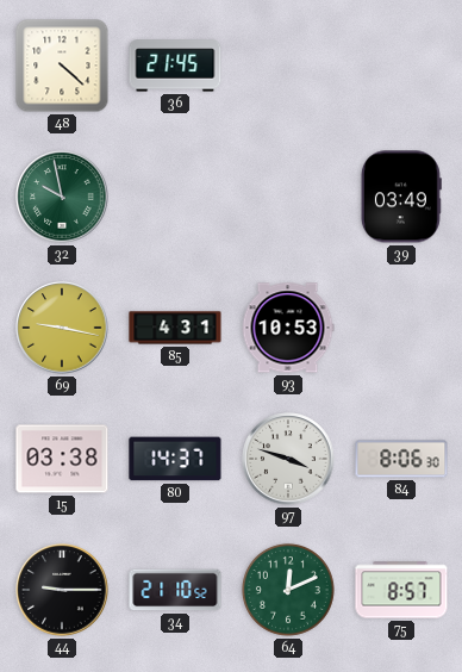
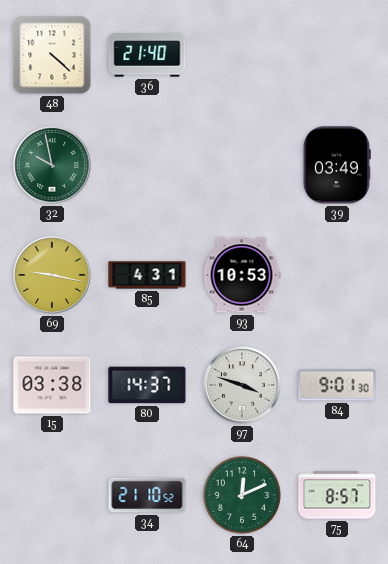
36: 21:45 -> 21:40
84: 8:06 -> 9:01
44: 9:15 -> none
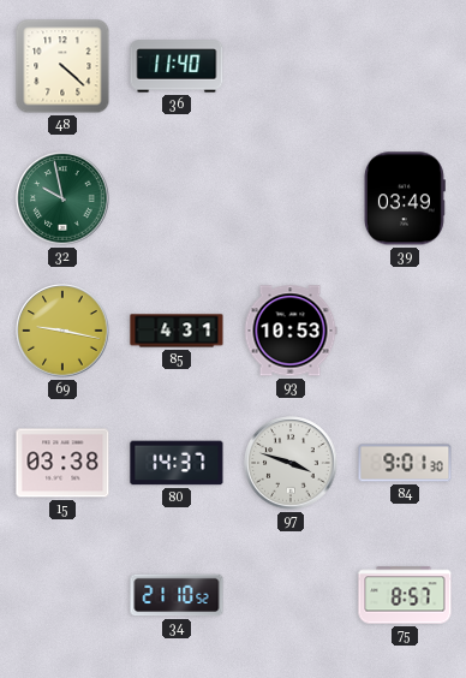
36: 21:40 -> 11:40
64: 12:11 -> none
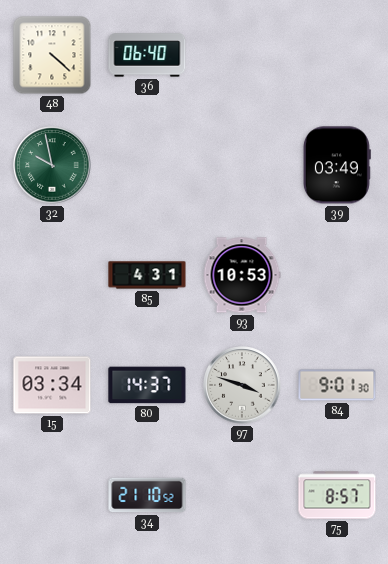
36: 11:40 -> 06:40
69: 9:17 -> none
15: 03:38 -> 03:34
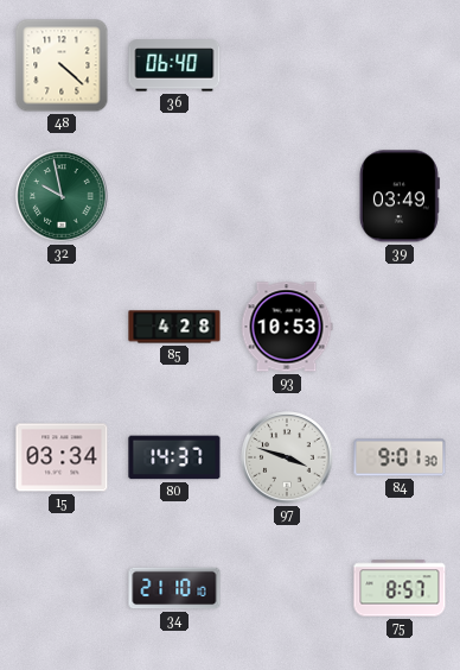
85: 4:31 -> 4:28
34: 21:10:52 -> 21:10:10
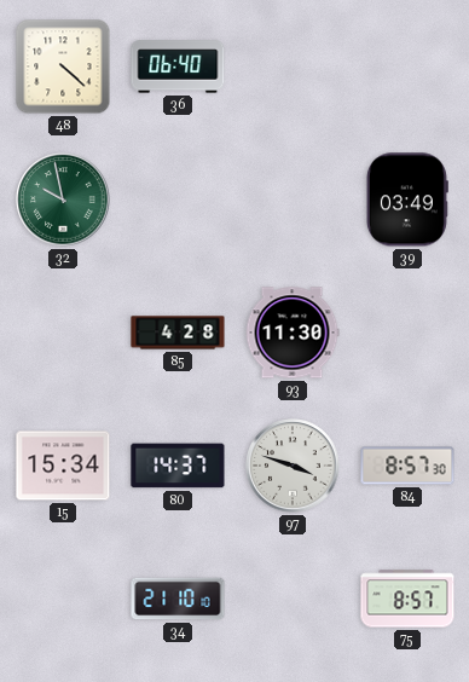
93: 10:53 -> 11:30
15: 03:34 -> 15:34
84: 9:01 -> 8:57
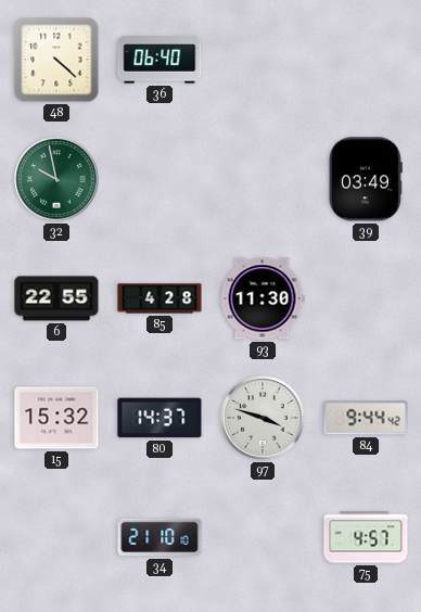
6: none -> 22:55
15: 15:34 -> 15:32
84: 8:57 -> 9:44
75: 8:57 -> 4:57
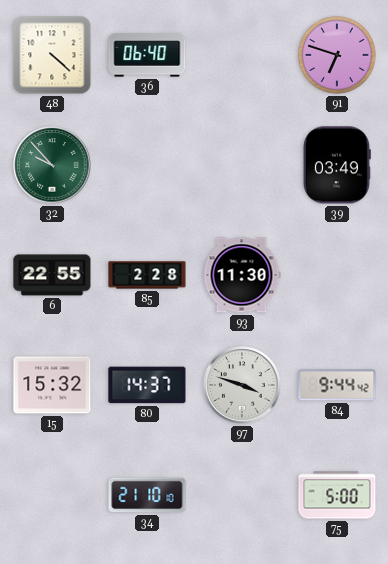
91: none -> 6:48
32: 9:58 -> 9:53
85: 4:28 -> 2:28
75: 4:57 -> 5:00
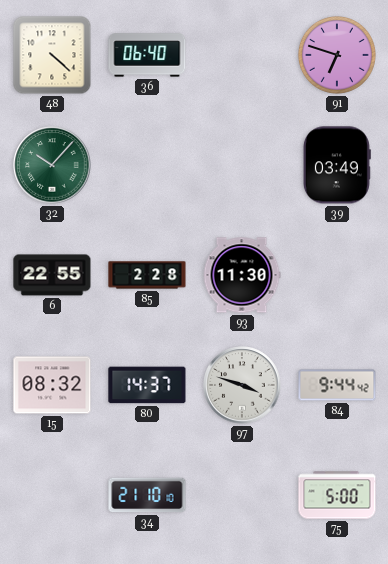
32: 9:53 -> 10:07
15: 15:32 -> 08:32
